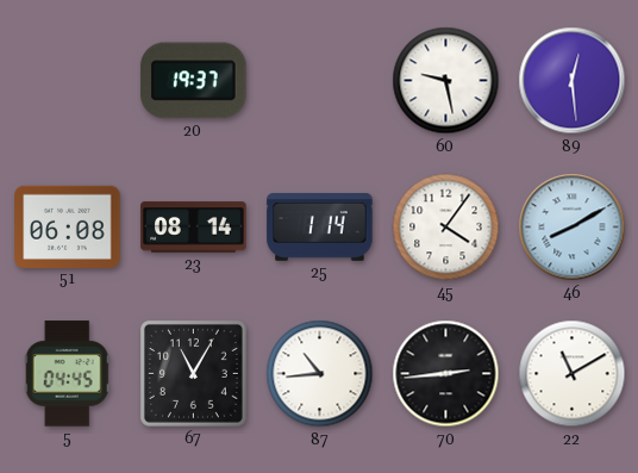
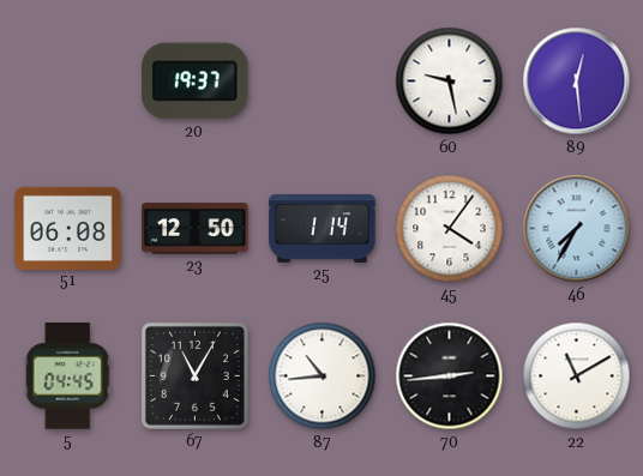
23: 08:14 -> 12:50
46: 8:10 -> 7:35
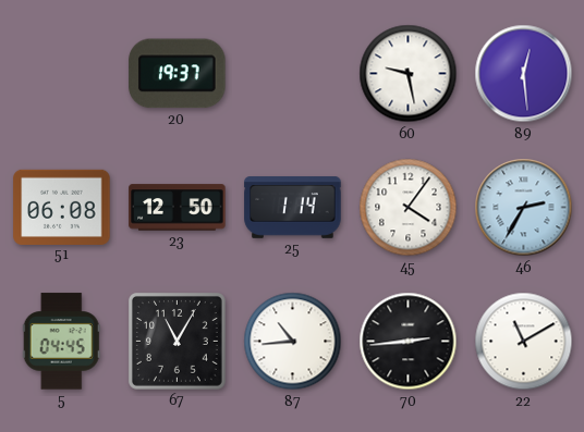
46: 7:35 -> 2:35
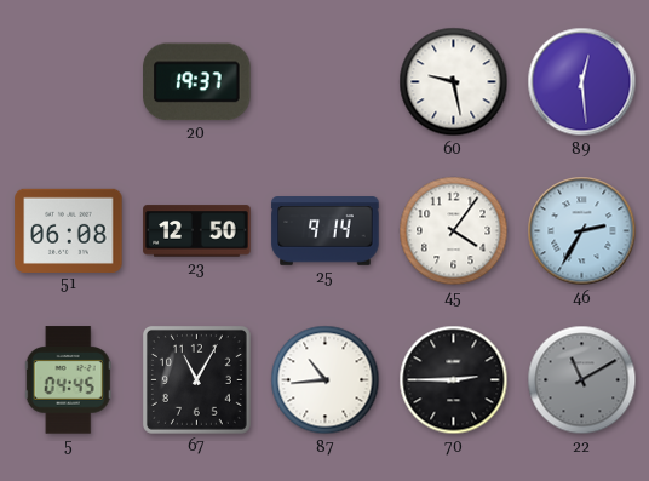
25: 1:14 -> 9:14
70: 2:44 -> 2:45
22 dial: white -> grey
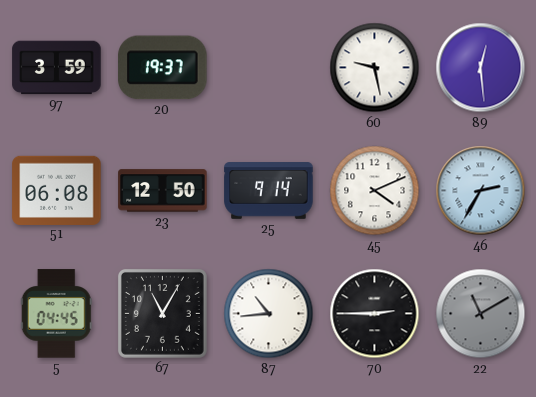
97: none -> 3:59
45: 4:06 -> 4:11
